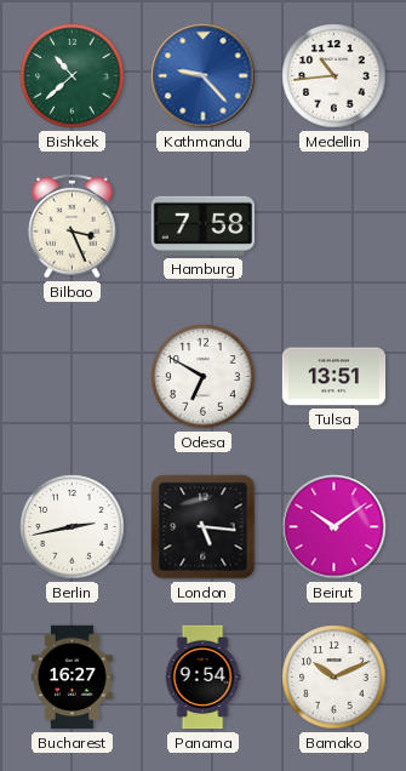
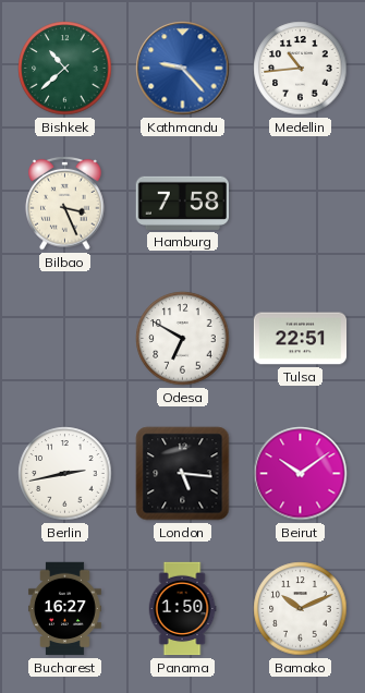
Tulsa: 13:51 -> 22:51
Panama: 9:54 -> 1:50
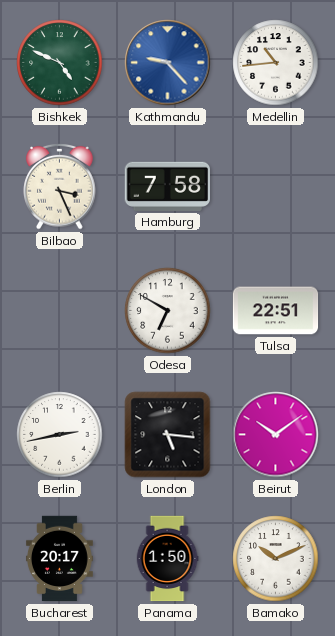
Bishkek: 10:38 -> 4:49
Bucharest: 16:27 -> 20:17
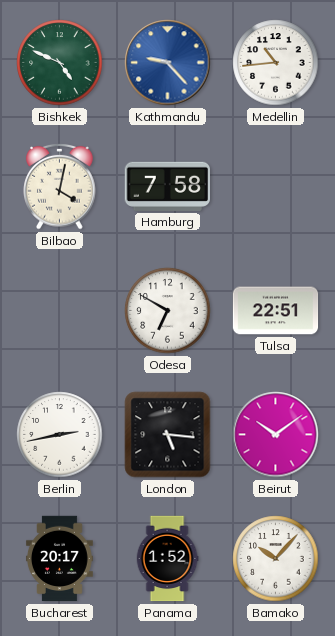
Bilbao: 3:26 -> 4:02
Panama: 1:50 -> 1:52
Bamako: 10:11 -> 10:07
